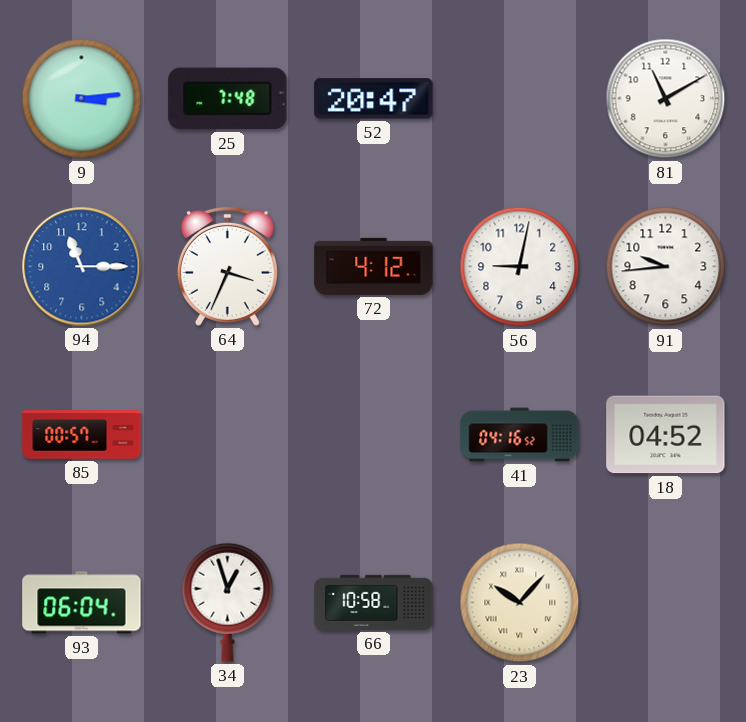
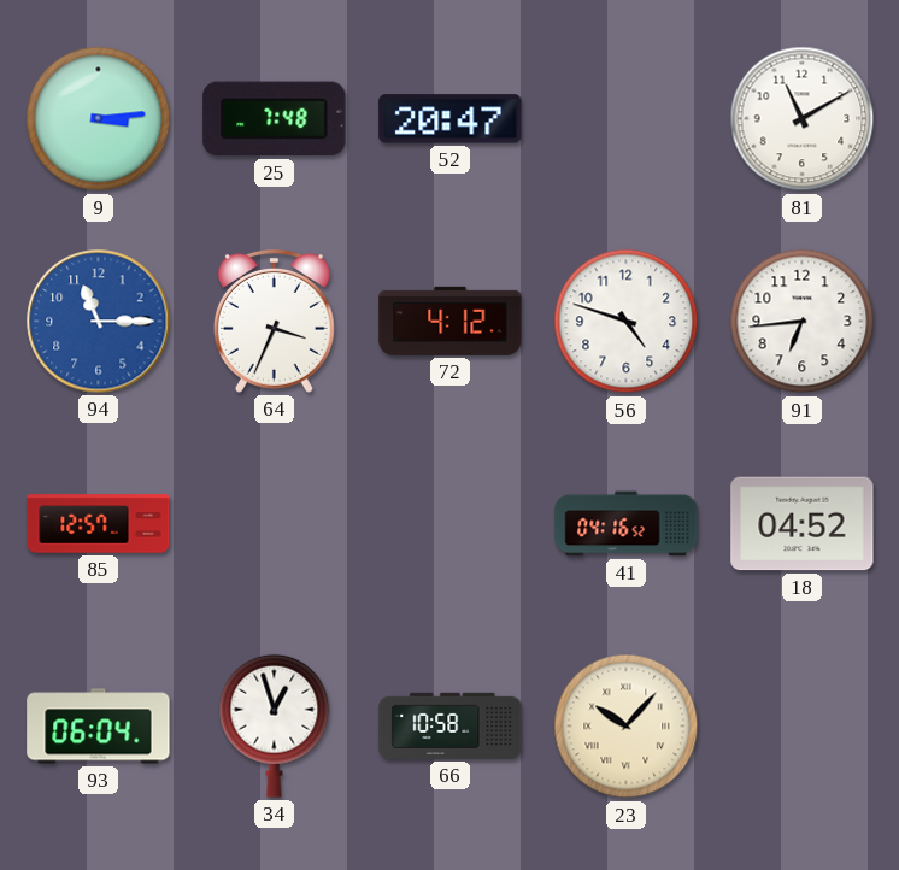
56: 9:02 -> 4:48
91: 9:44 -> 6:44
85: 00:57 -> 12:57
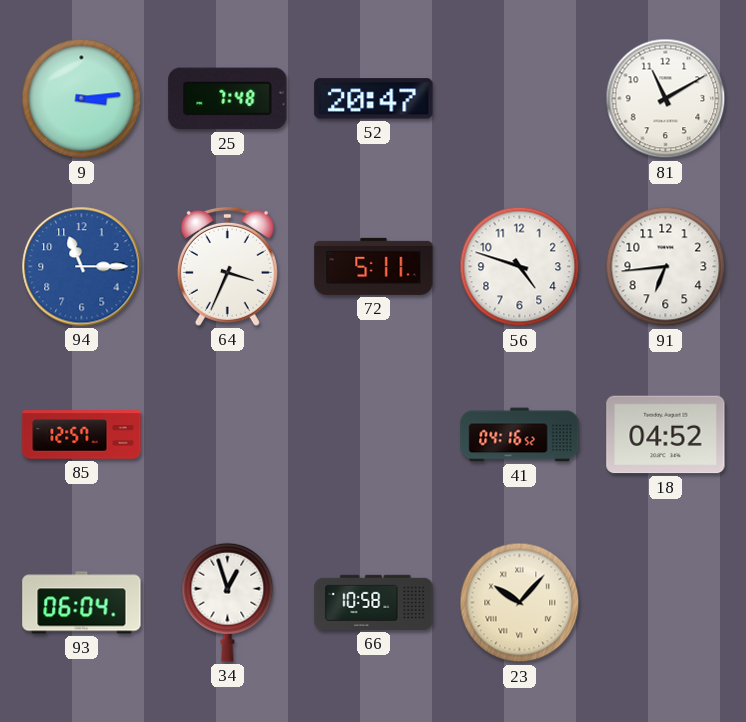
72: 4:12 -> 5:11
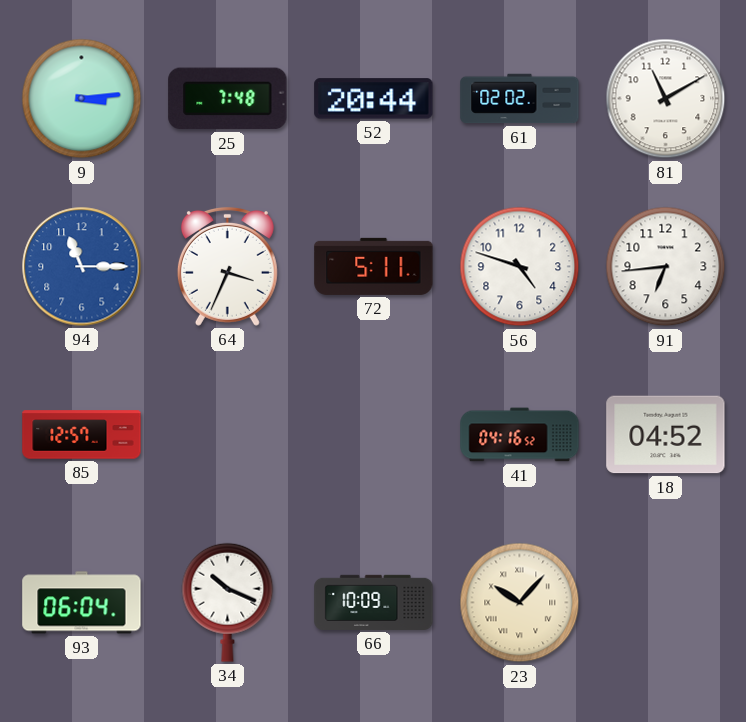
52: 20:47 -> 20:44
61: none -> 02:02
34: 12:57 -> 10:19
66: 10:58 -> 10:09
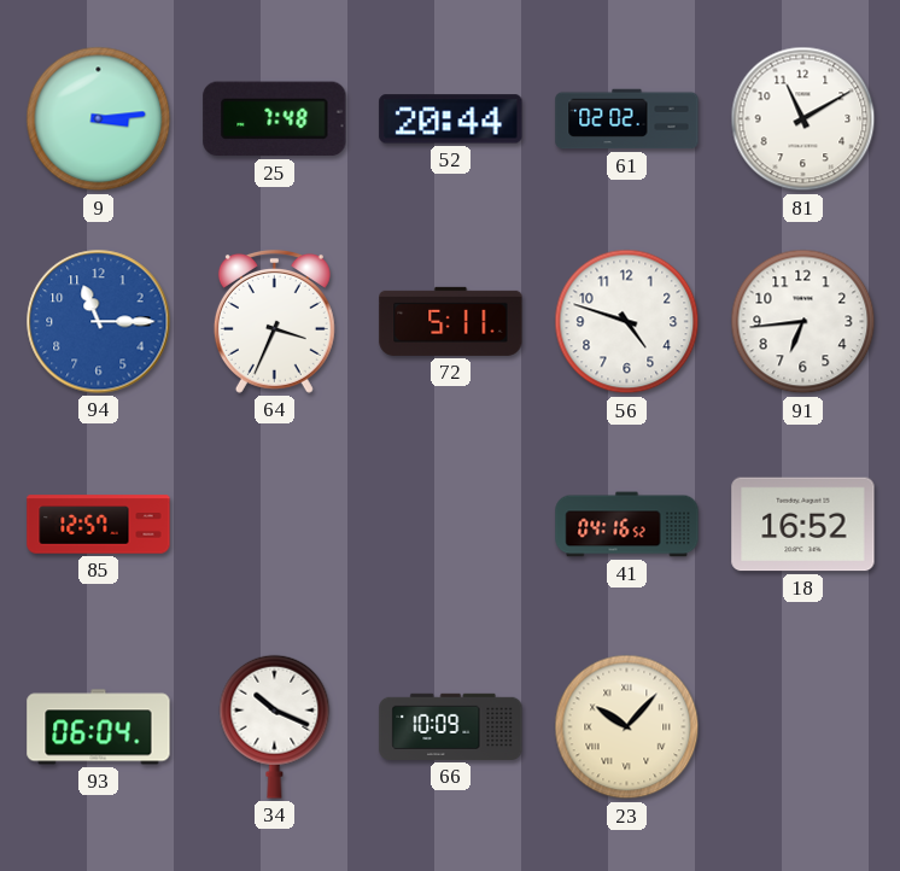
18: 04:52 -> 16:52
